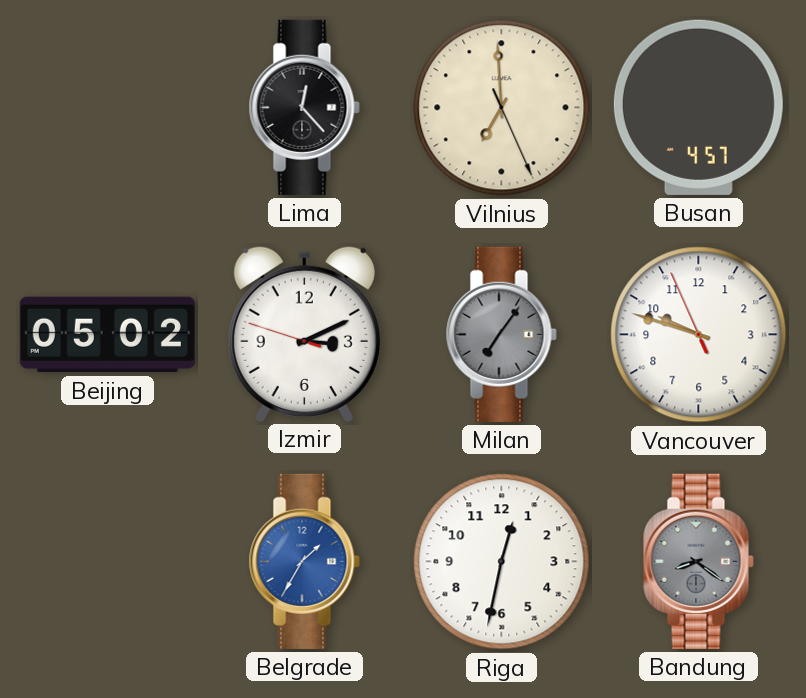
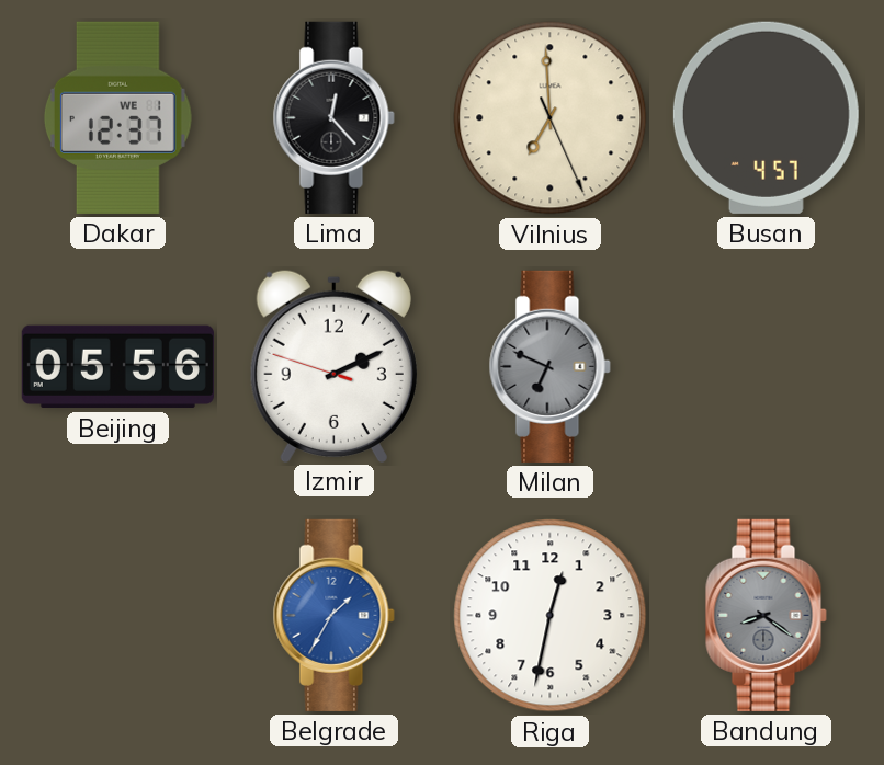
Dakar: none -> 12:37
Beijing: 05:02 -> 05:56
Izmir: 3:10 -> 2:10
Milan: 7:06 -> 6:49
Vancouver: 9:47 -> none
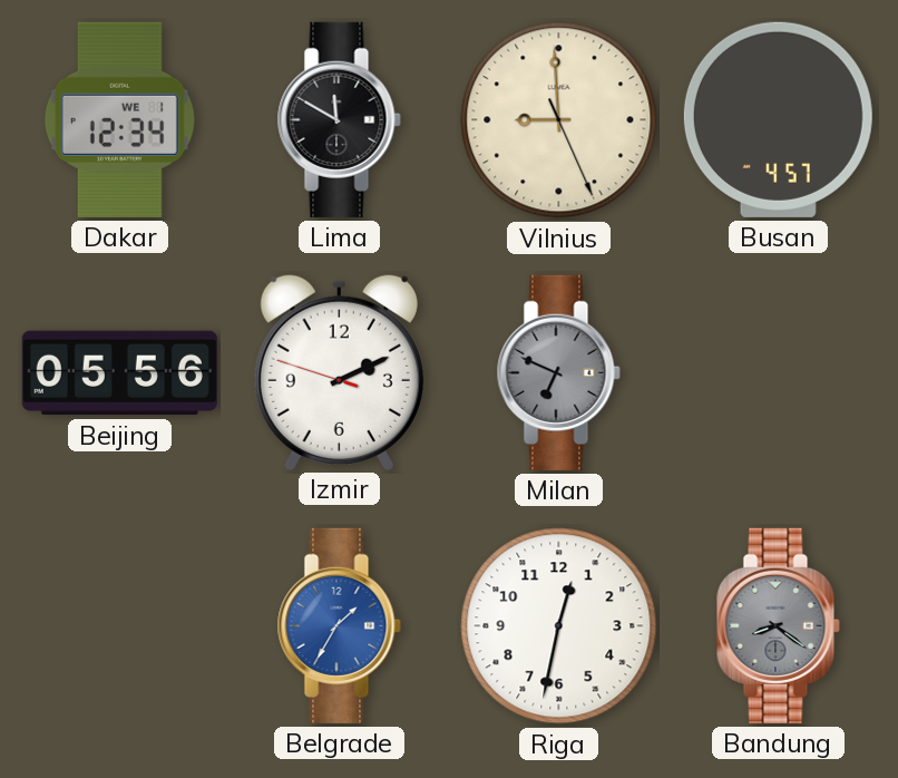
Dakar: 12:37 -> 12:34
Lima: 12:23 -> 11:50
Vilnius: 6:59 -> 8:59
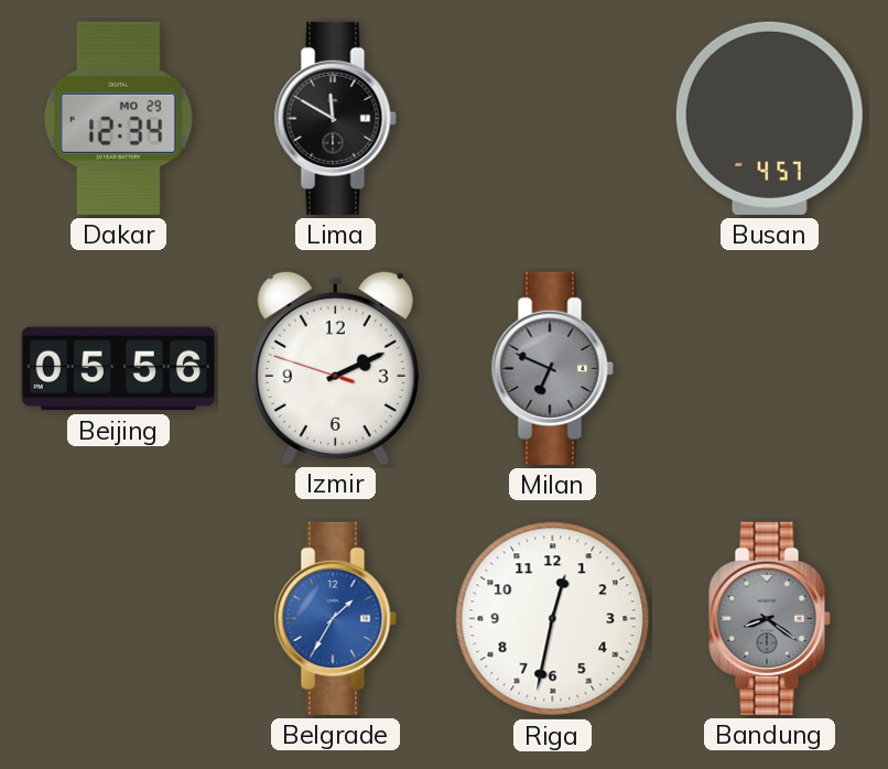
Dakar date: WE 1 -> MO 29
Vilnius: 8:59 -> none
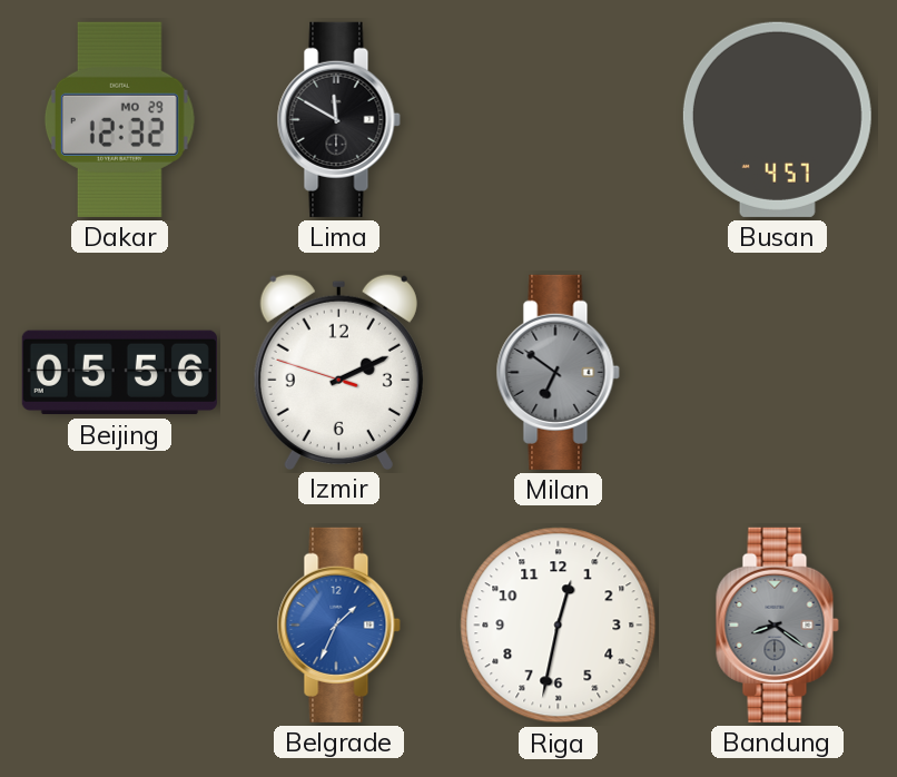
Dakar: 12:34 -> 12:32
Milan: 6:49 -> 6:51
Belgrade: 1:35 -> 1:34
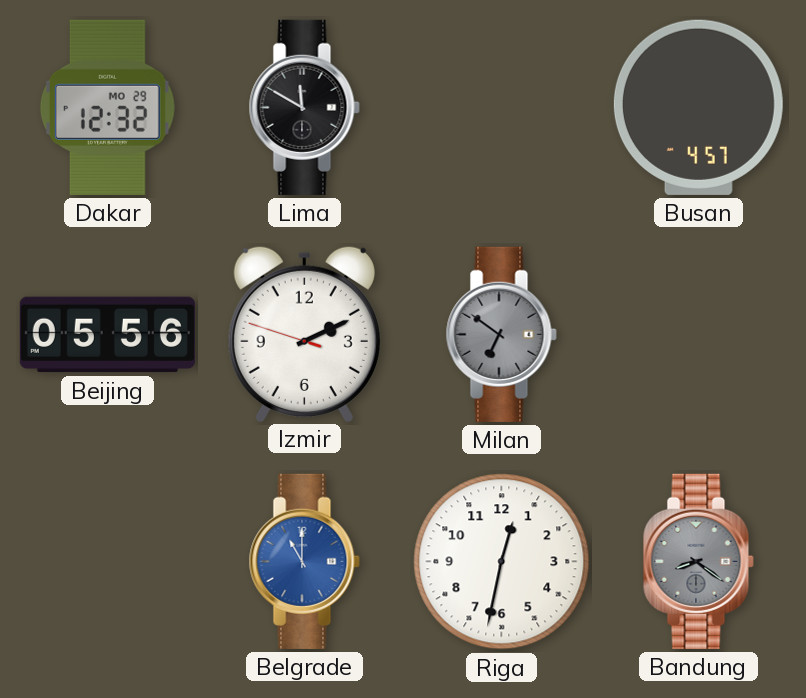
Belgrade: 1:34 -> 11:00
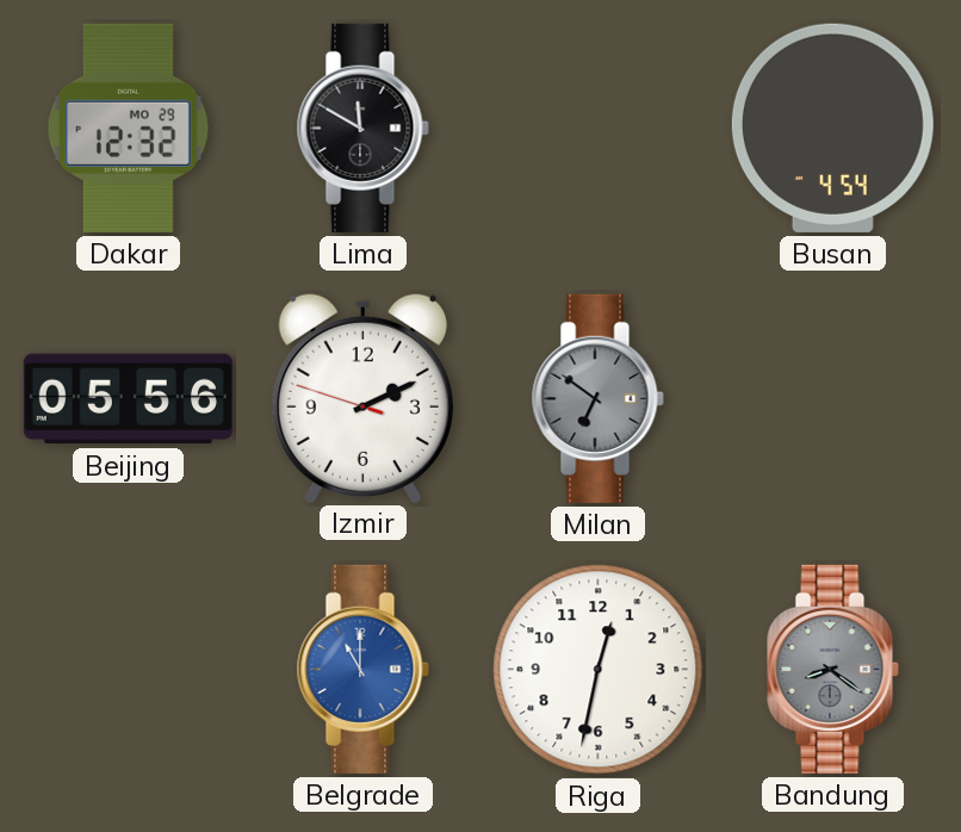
Busan: 4:57 -> 4:54
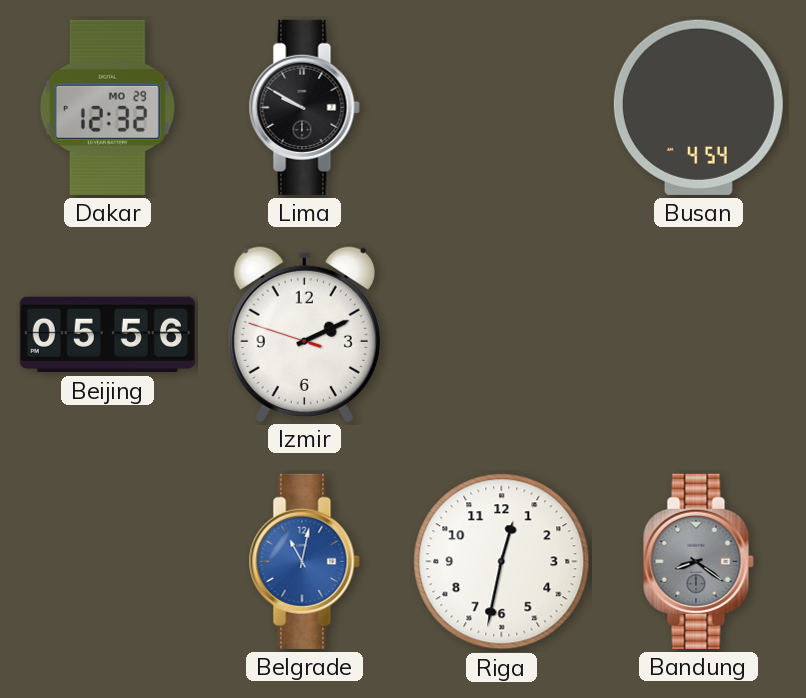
Lima: 11:50 -> 9:50
Milan: 6:51 -> none
Belgrade: 11:00 -> 11:02
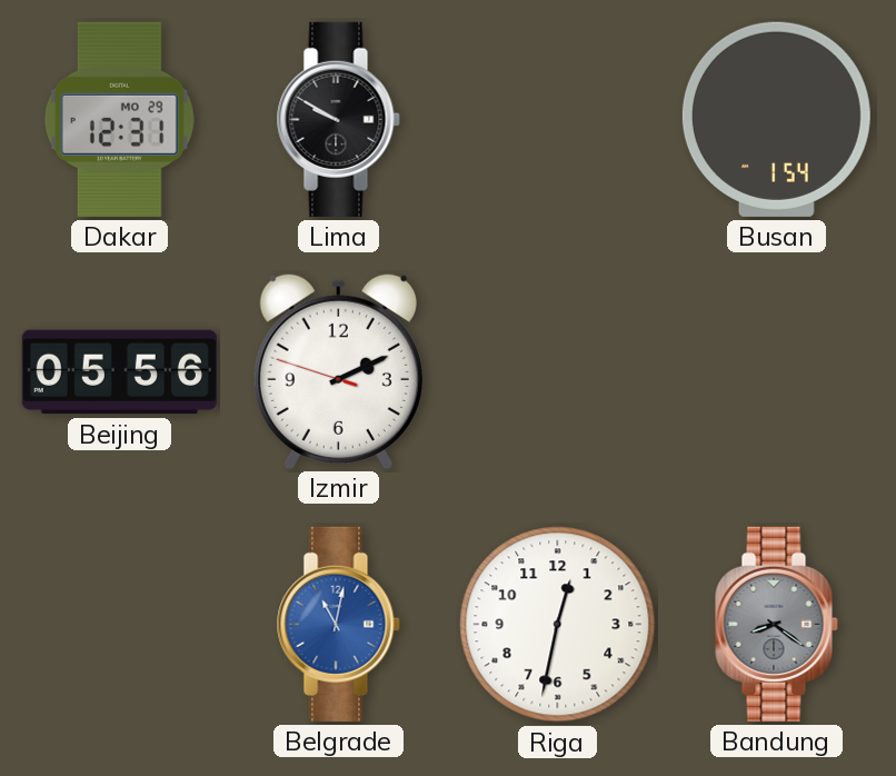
Dakar: 12:32 -> 12:31
Busan: 4:54 -> 1:54
